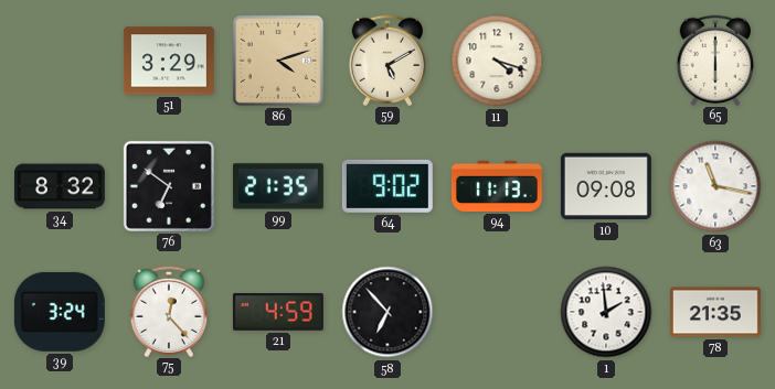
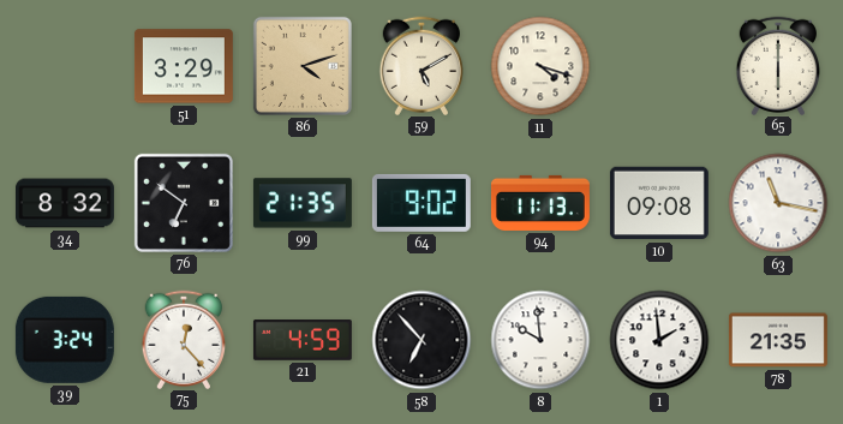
8: none -> 9:59
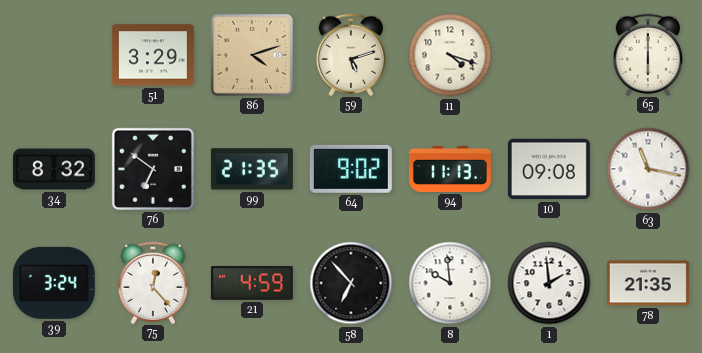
59: 5:10 -> 5:12
